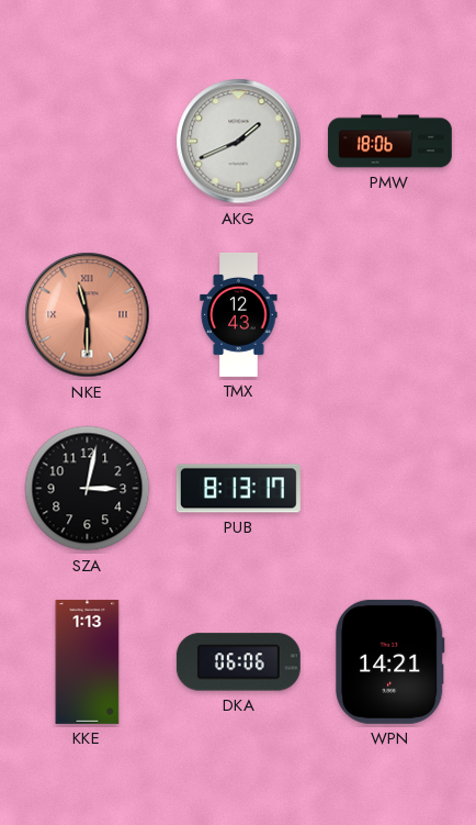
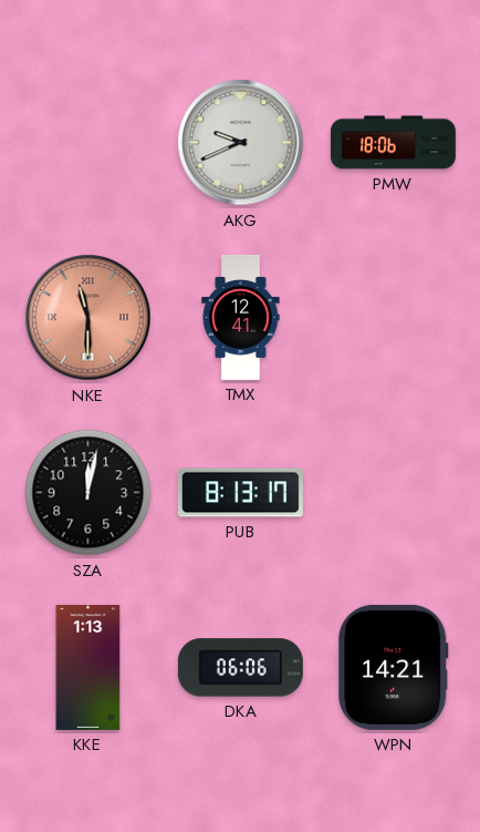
AKG: 1:41 -> 9:41
TMX: 12:43 -> 12:41
SZA: 3:02 -> 12:02
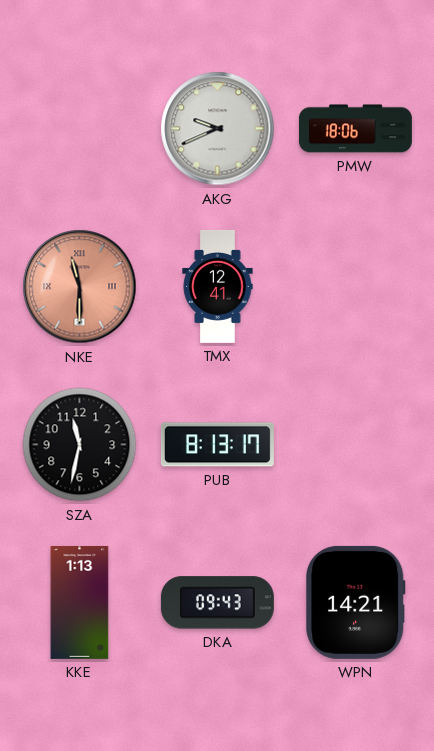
SZA: 12:02 -> 11:32
DKA: 06:06 -> 09:43
